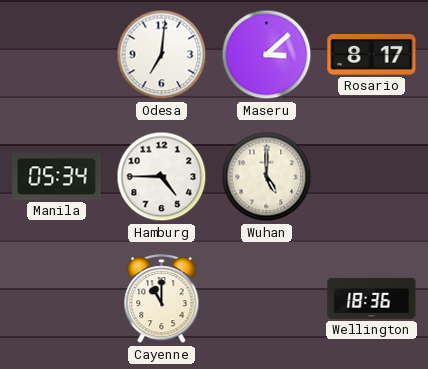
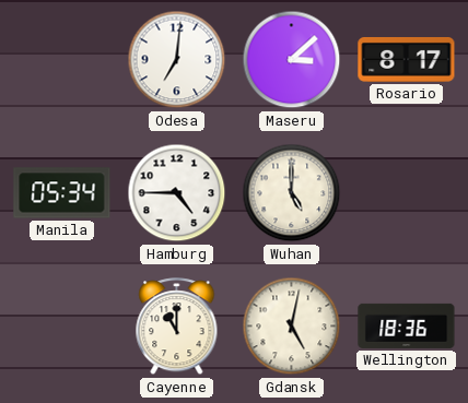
Gdansk: none -> 5:02
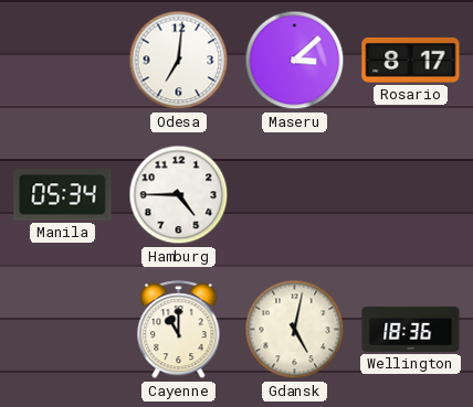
Wuhan: 5:00 -> none
